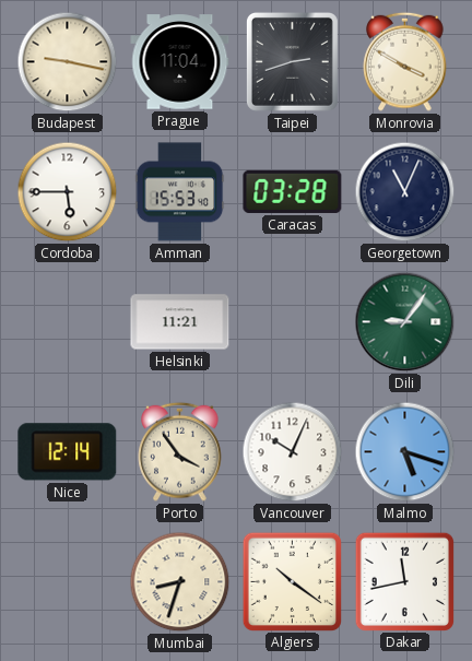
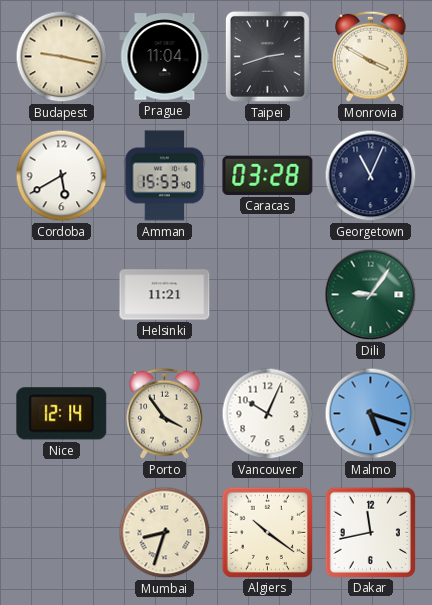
Cordoba: 5:45 -> 5:40
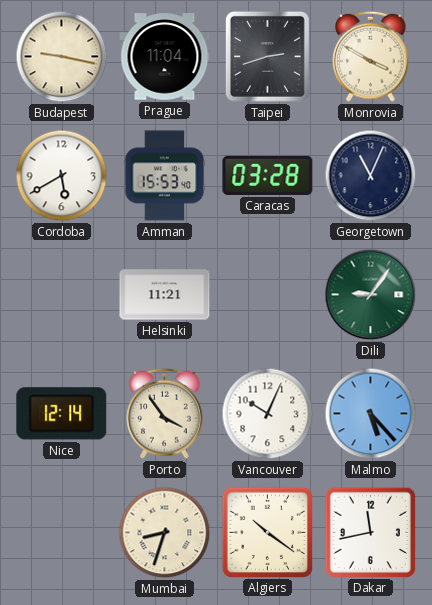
Malmo: 5:18 -> 5:23
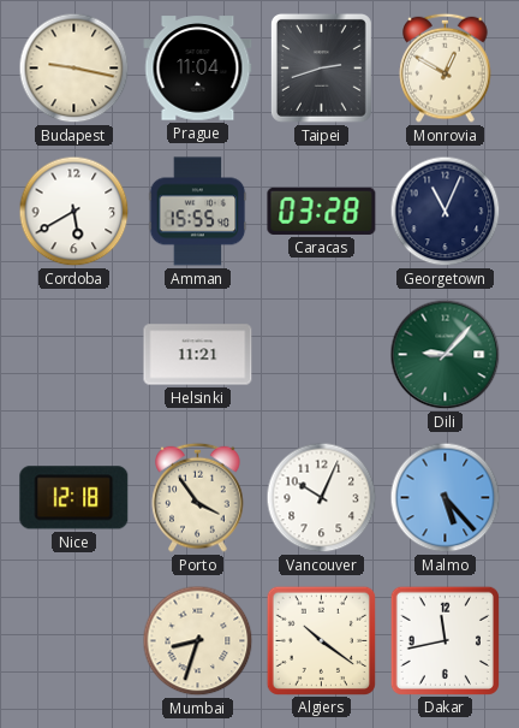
Monrovia: 3:50 -> 12:50
Amman: 15:53 -> 15:55
Dili: 9:06 -> 9:07
Nice: 12:14 -> 12:18
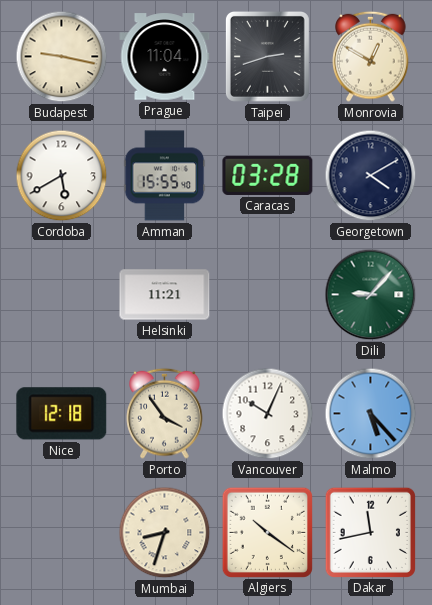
Georgetown: 11:04 -> 4:10
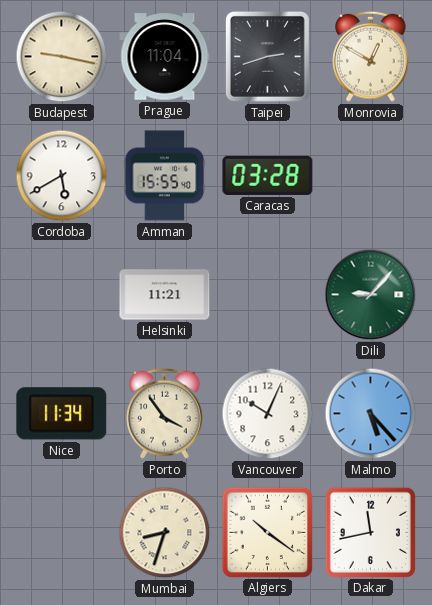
Georgetown: 4:10 -> none
Nice: 12:18 -> 11:34
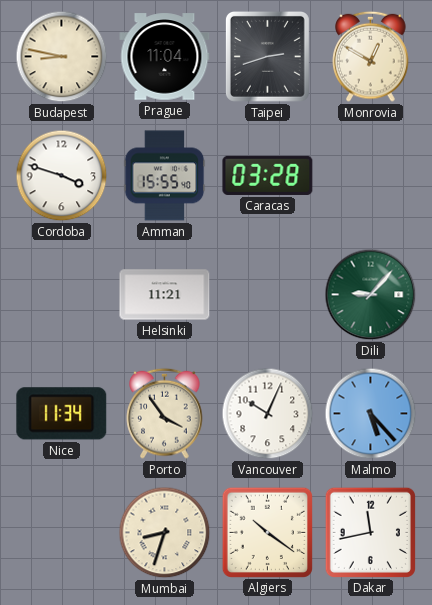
Budapest: 9:17 -> 8:47
Cordoba: 5:40 -> 3:48
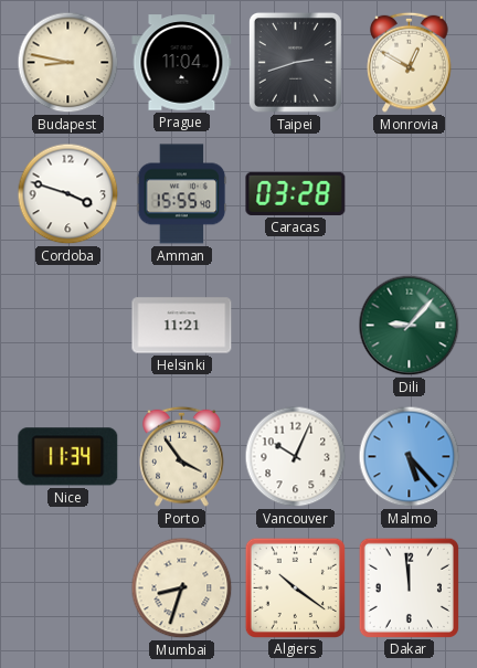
Dakar: 11:43 -> 11:59
